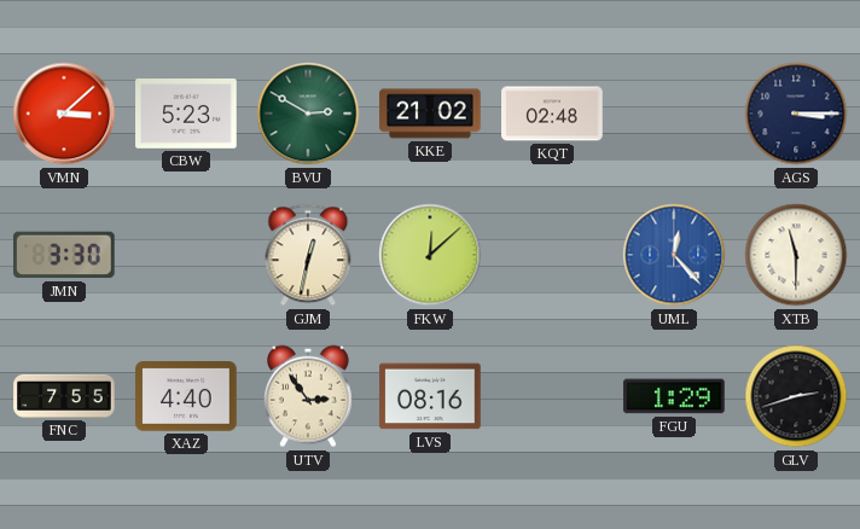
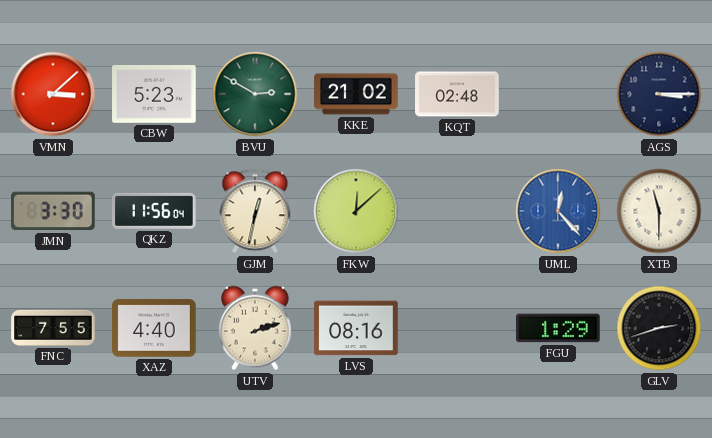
QKZ: none -> 11:56
UTV: 2:54 -> 2:12
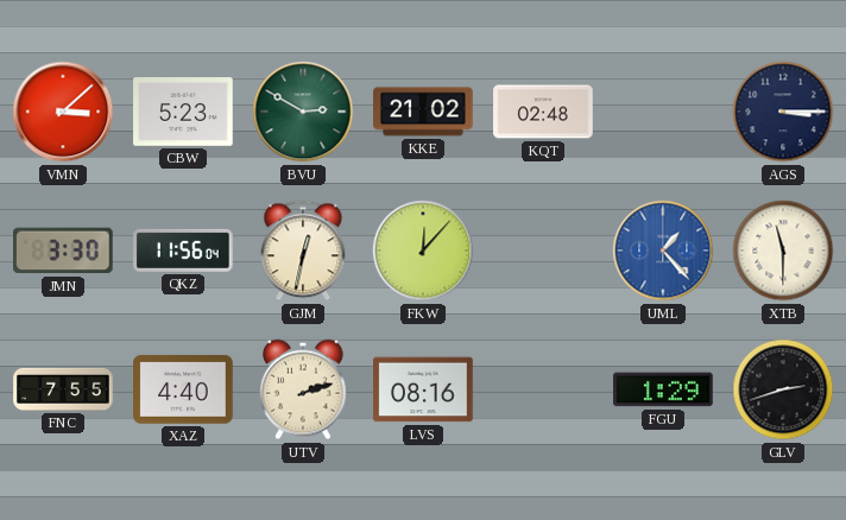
FKW: 12:08 -> 12:07
UML: 12:23 -> 1:23
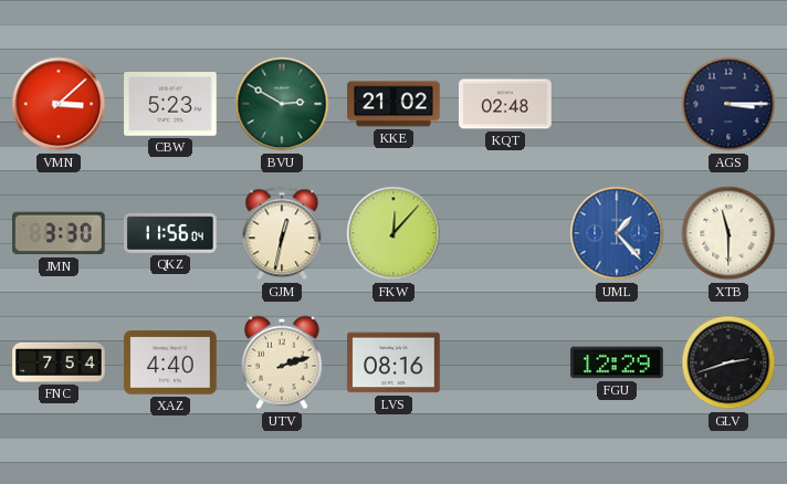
FNC: 7:55 -> 7:54
FGU: 1:29 -> 12:29
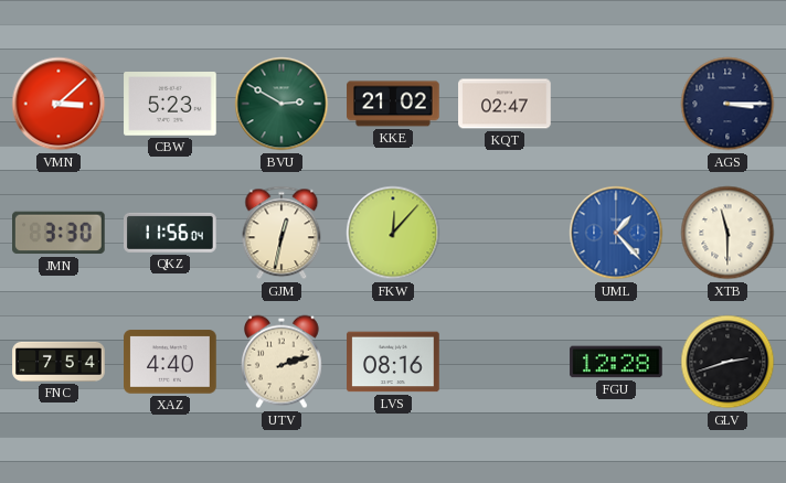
KQT: 02:48 -> 02:47
FGU: 12:29 -> 12:28
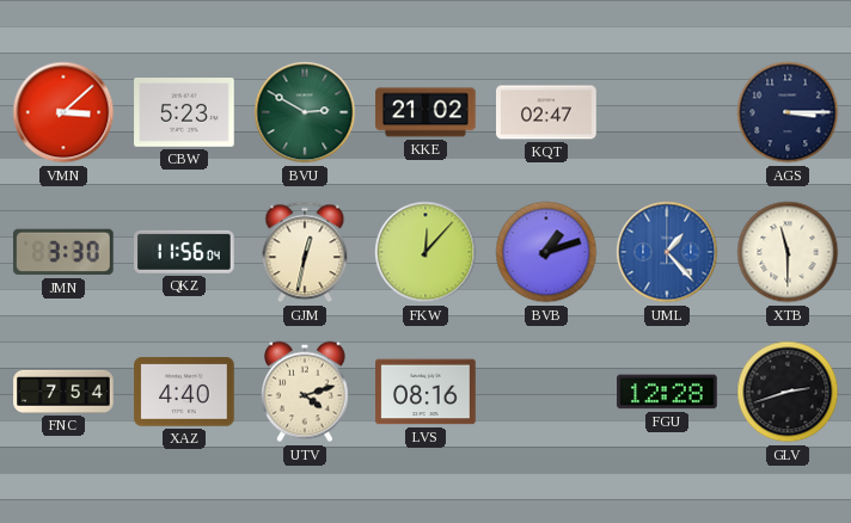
BVB: none -> 1:12
UTV: 2:12 -> 4:12
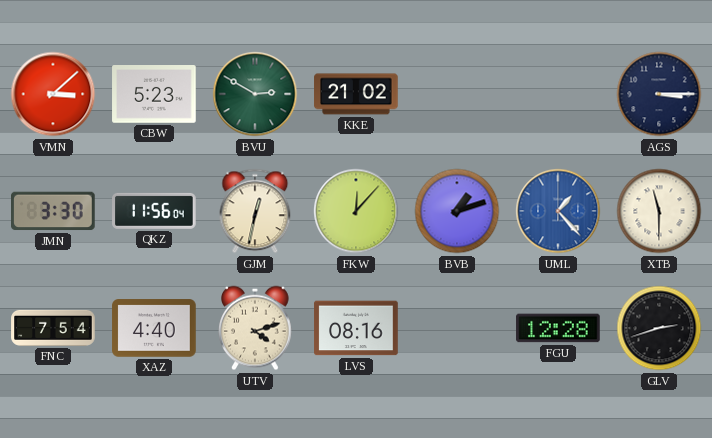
KQT: 02:47 -> none
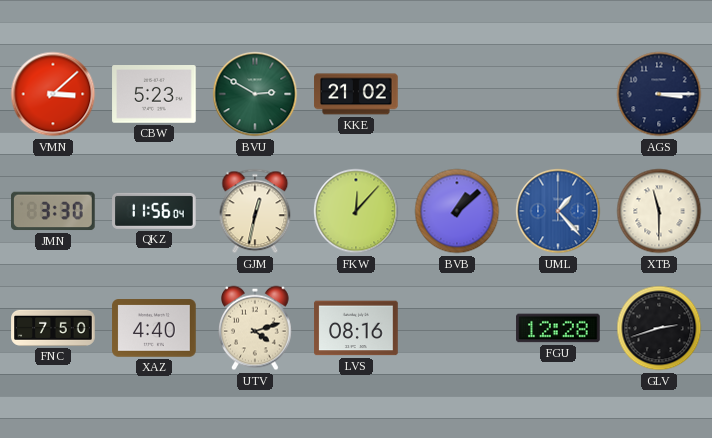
BVB: 1:12 -> 1:08
FNC: 7:54 -> 7:50
